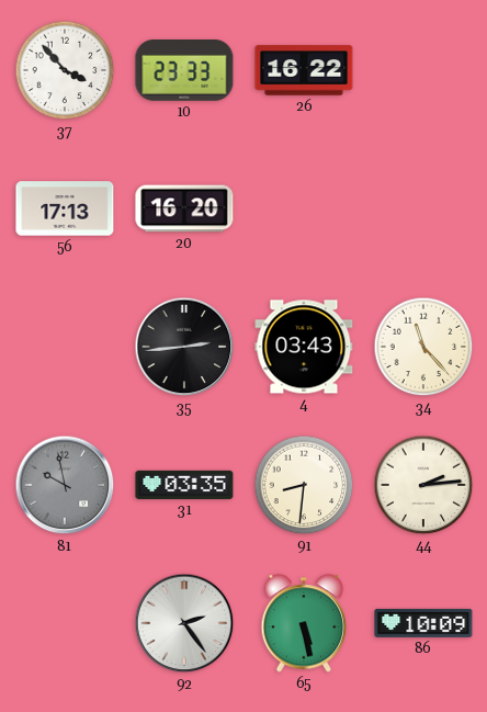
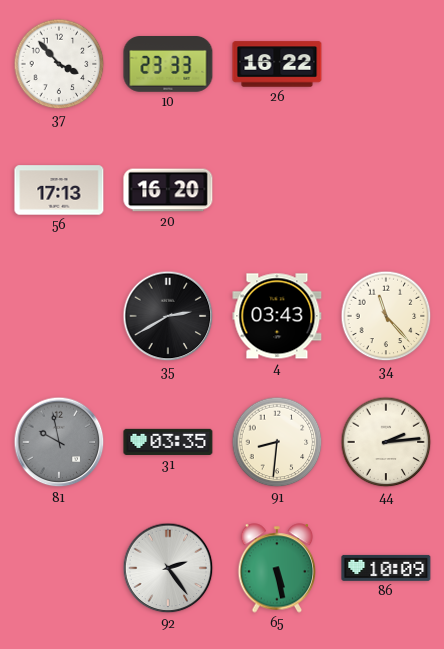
35: 2:44 -> 2:40
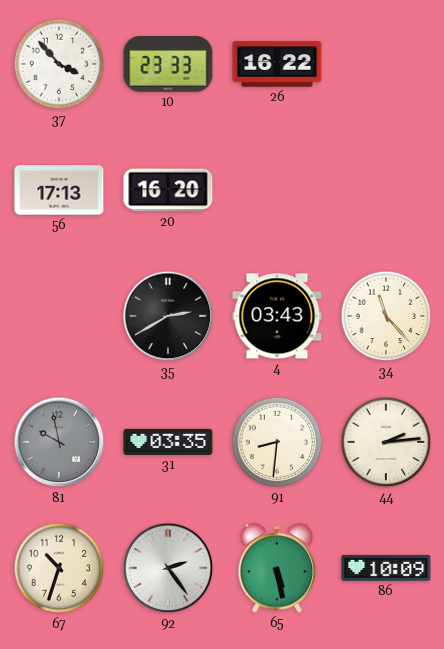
67: none -> 10:33
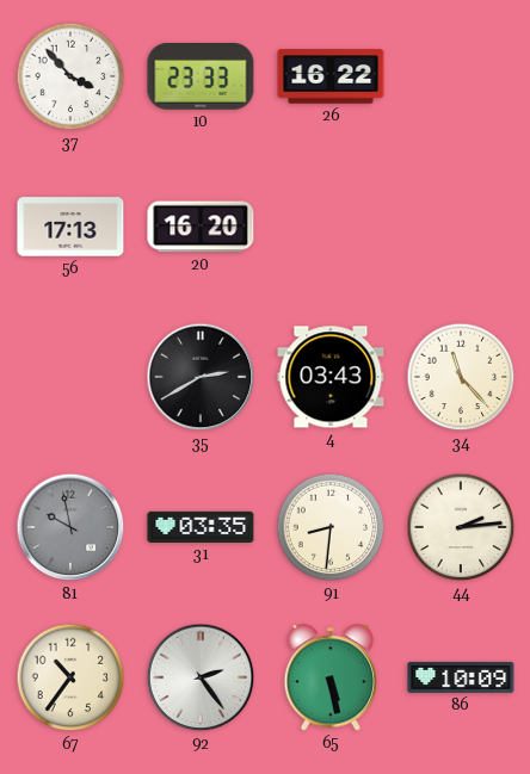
67: 10:33 -> 10:36
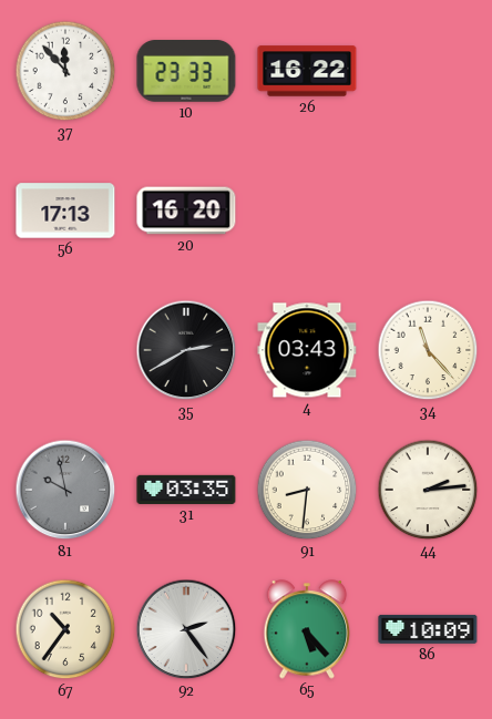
37: 3:53 -> 11:53
65: 5:28 -> 5:23
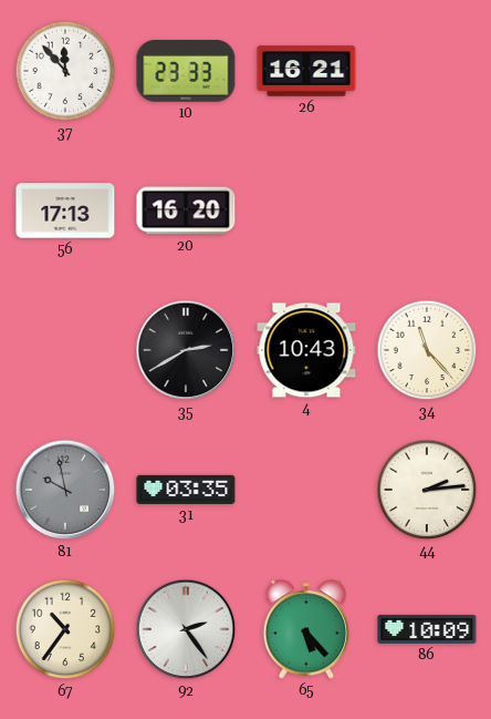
26: 16:22 -> 16:21
4: 03:43 -> 10:43
91: 8:31 -> none
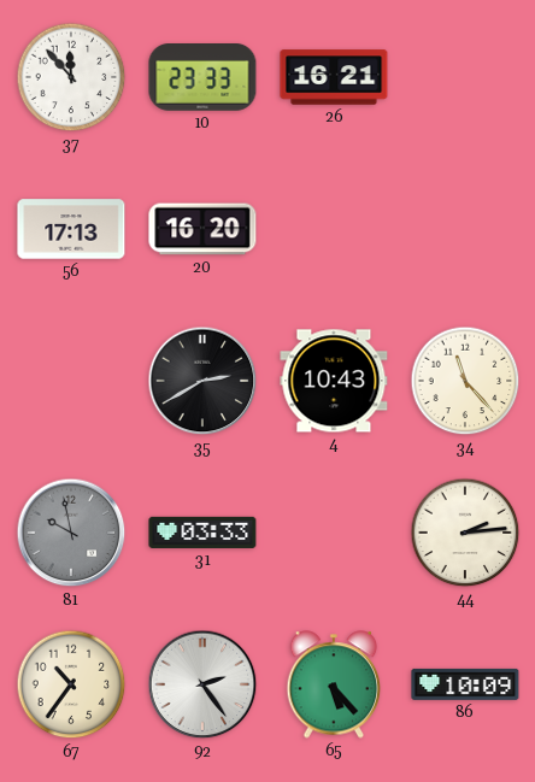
31: 03:35 -> 03:33
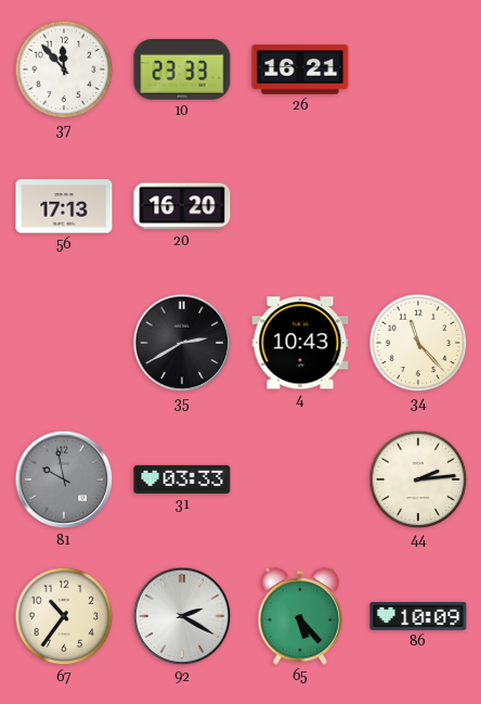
92: 2:24 -> 2:20
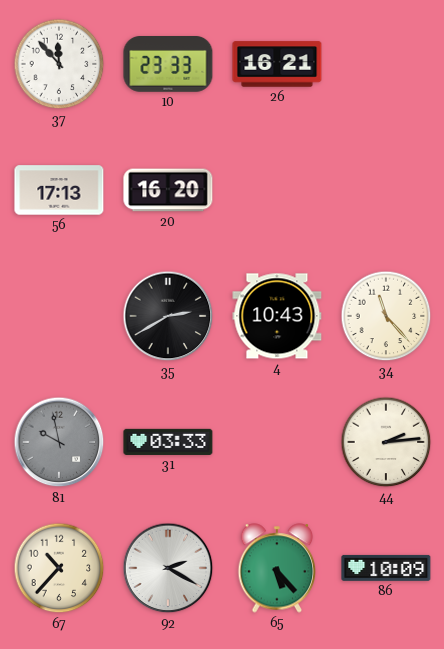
67: 10:36 -> 10:37
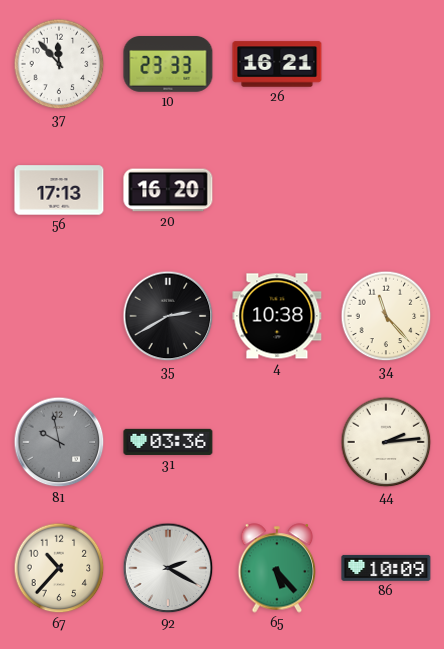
4: 10:43 -> 10:38
31: 03:33 -> 03:36
